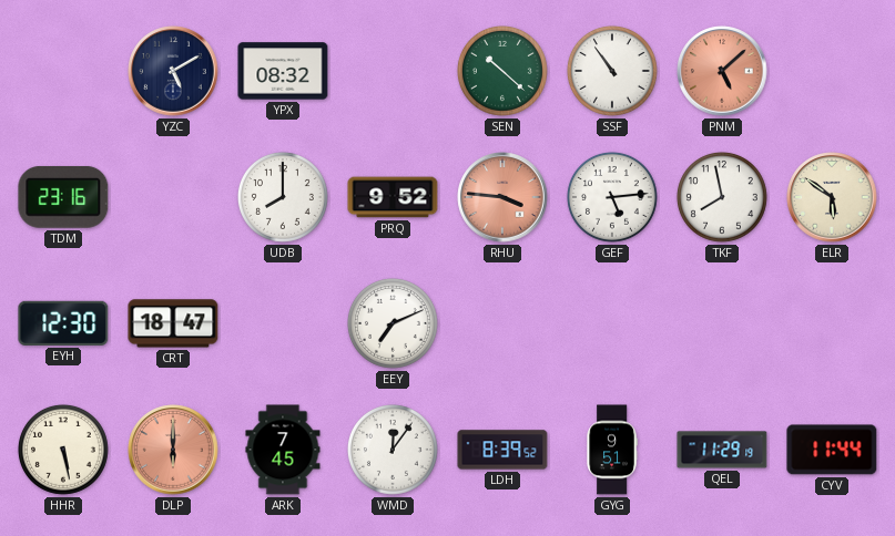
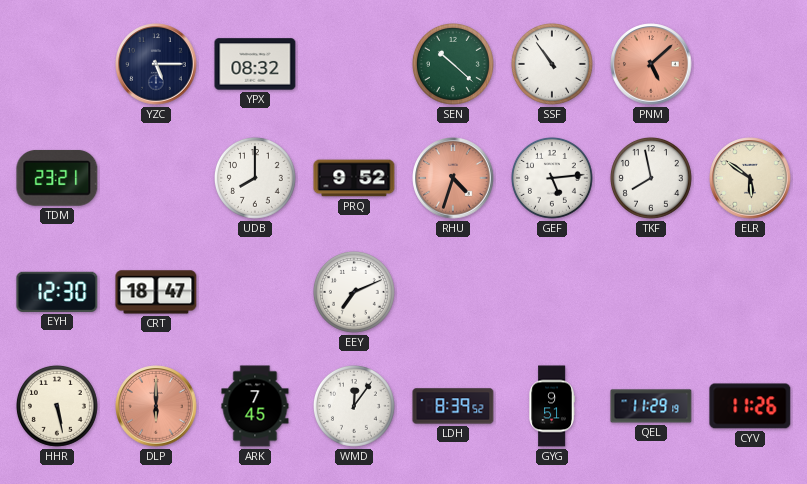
YZC: 5:10 -> 5:15
TDM: 23:16 -> 23:21
RHU: 3:46 -> 4:33
CYV: 11:44 -> 11:26
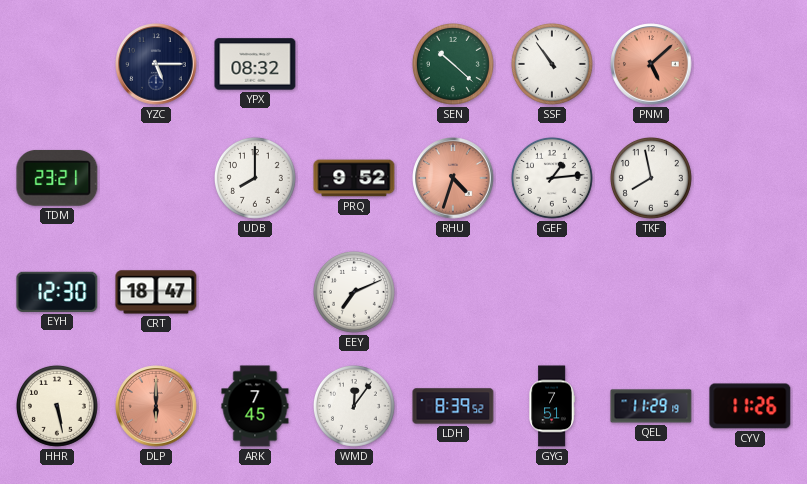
GEF: 5:14 -> 1:14
ELR: 5:51 -> none
GYG: 9:51 -> 7:51
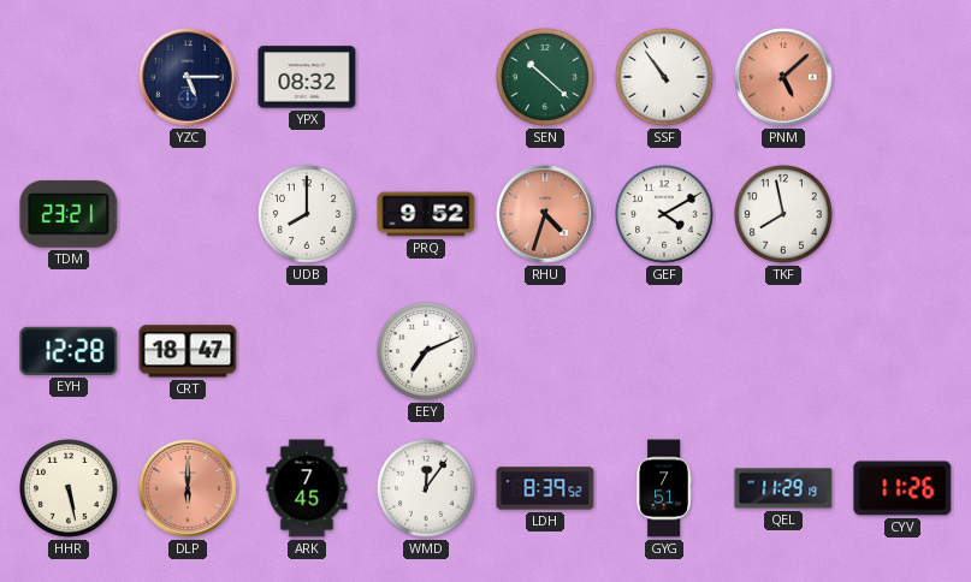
GEF: 1:14 -> 4:10
EYH: 12:30 -> 12:28
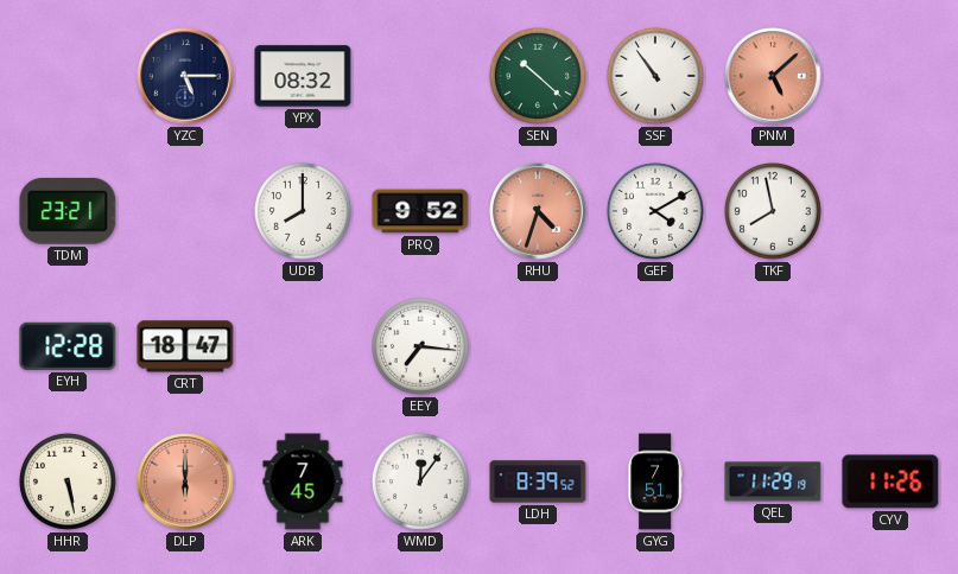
EEY: 7:11 -> 7:16
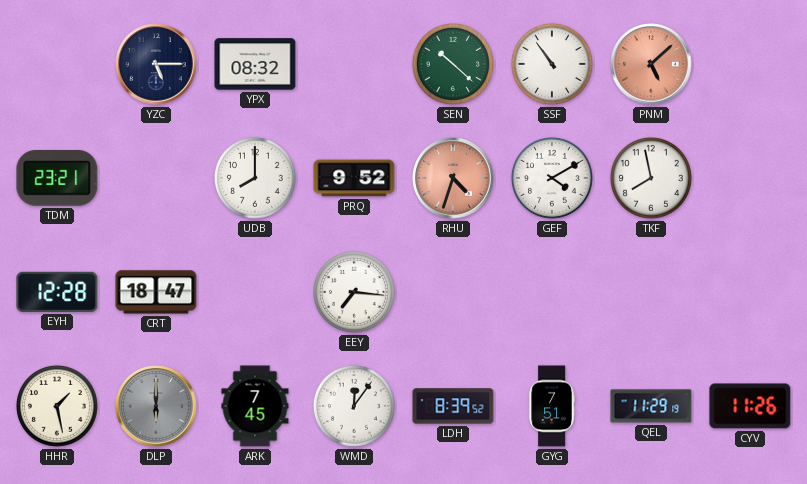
HHR: 5:28 -> 1:28
DLP dial: salmon -> grey
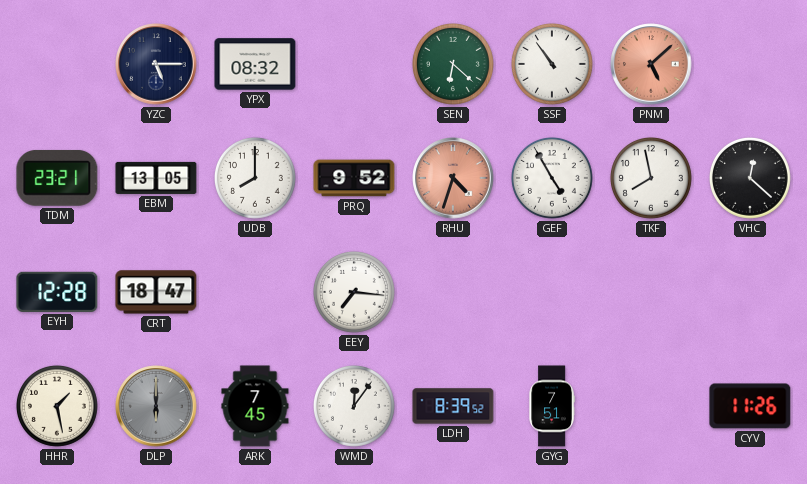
SEN: 10:22 -> 6:22
EBM: none -> 13:05
GEF: 4:10 -> 4:55
VHC: none -> 12:22
QEL: 11:29 -> none
